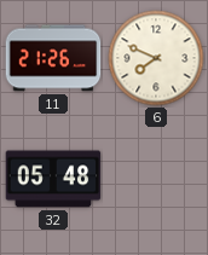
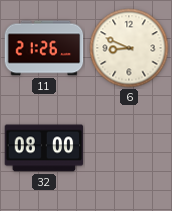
6: 7:49 -> 8:49
32: 05:48 -> 08:00
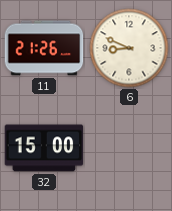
32: 08:00 -> 15:00
